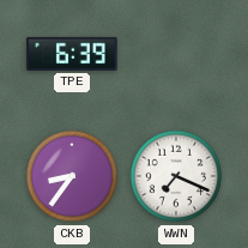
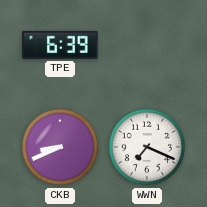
CKB: 8:36 -> 8:41
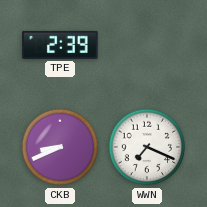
TPE: 6:39 -> 2:39
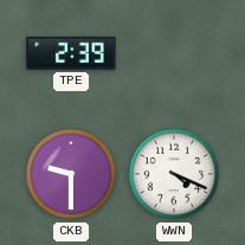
CKB: 8:41 -> 9:30
WWN: 7:19 -> 4:19
